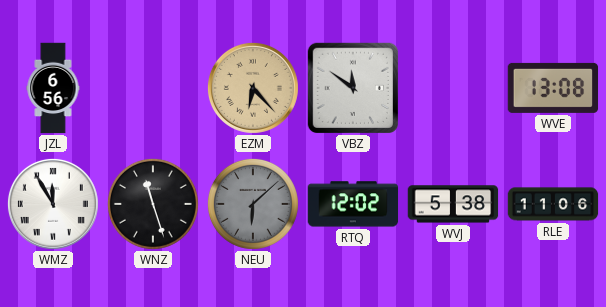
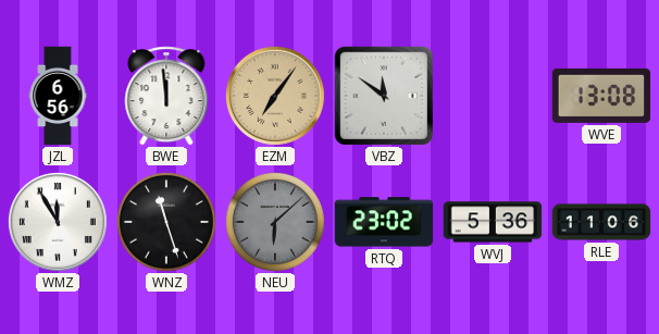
BWE: none -> 11:59
EZM: 6:23 -> 7:06
RTQ: 12:02 -> 23:02
WVJ: 5:38 -> 5:36
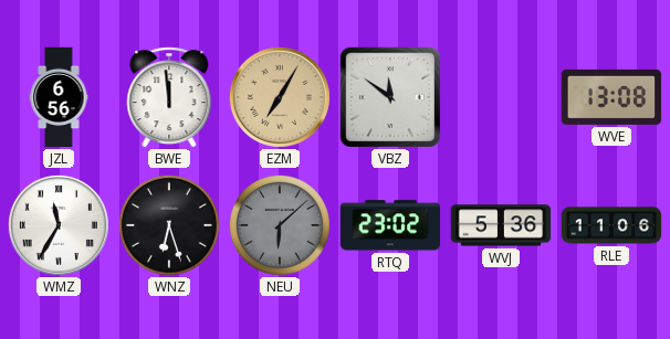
EZM: 7:06 -> 7:05
WMZ: 11:55 -> 11:35
WNZ: 11:27 -> 6:27
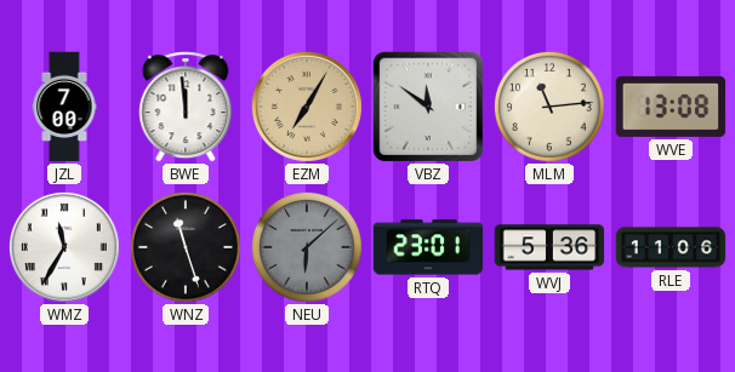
JZL: 6:56 -> 7:00
MLM: none -> 11:14
WNZ: 6:27 -> 11:27
RTQ: 23:02 -> 23:01
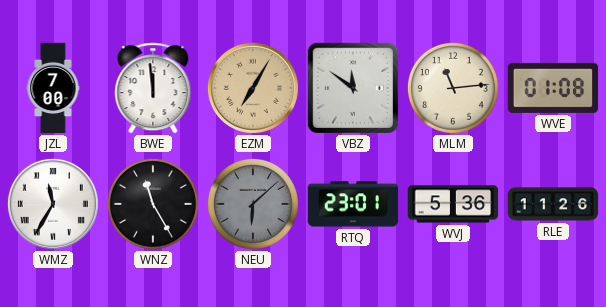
WVE: 13:08 -> 01:08
WNZ: 11:27 -> 11:25
RLE: 11:06 -> 11:26
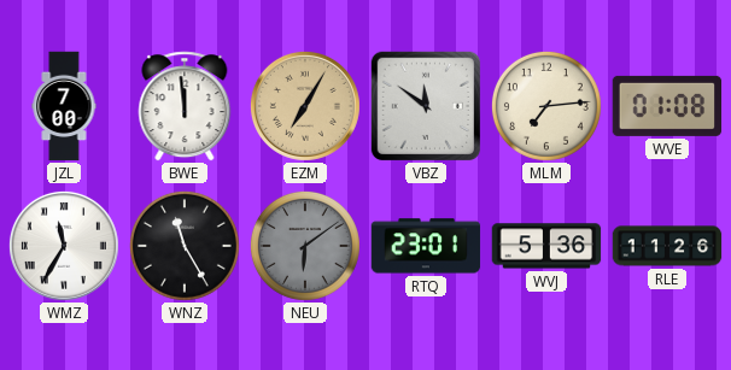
MLM: 11:14 -> 7:14
NEU: 6:08 -> 6:09
